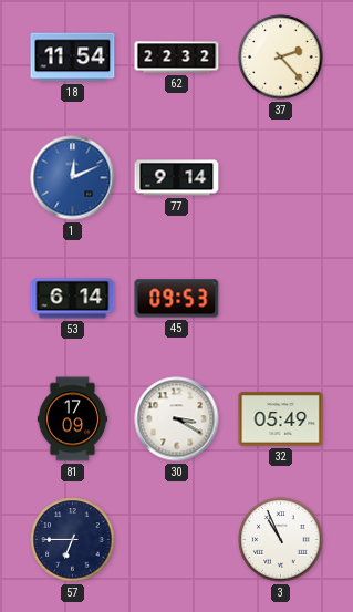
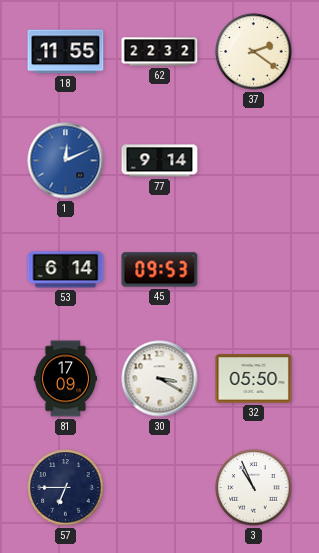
18: 11:54 -> 11:55
37: 2:23 -> 2:21
32: 05:49 -> 05:50
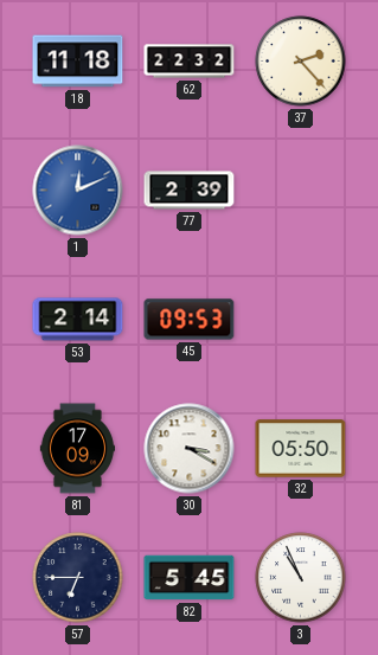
18: 11:55 -> 11:18
37: 2:21 -> 2:23
77: 9:14 -> 2:39
53: 6:14 -> 2:14
82: none -> 5:45
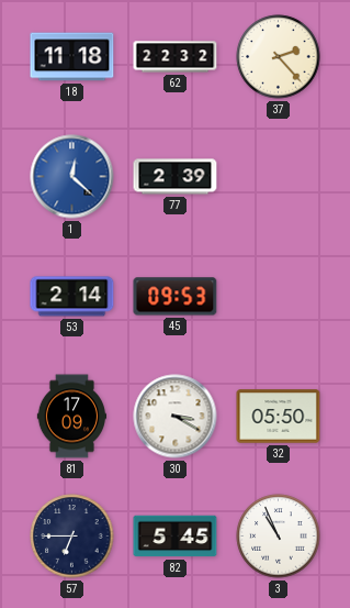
1: 12:11 -> 12:22
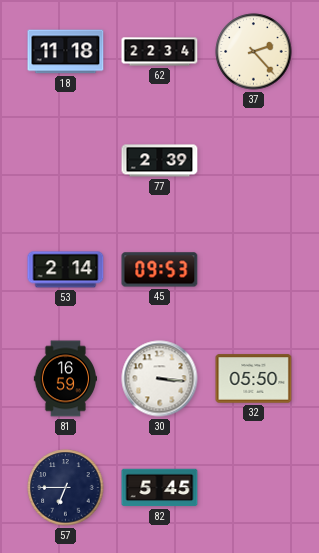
62: 22:32 -> 22:34
1: 12:22 -> none
81: 17:09 -> 16:59
30: 3:20 -> 3:16
3: 10:56 -> none
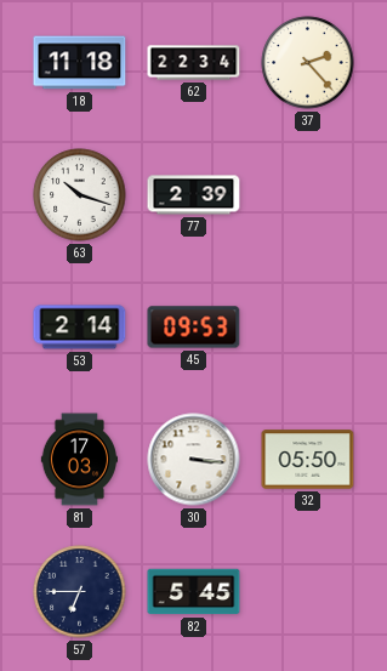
63: none -> 10:18
81: 16:59 -> 17:03
